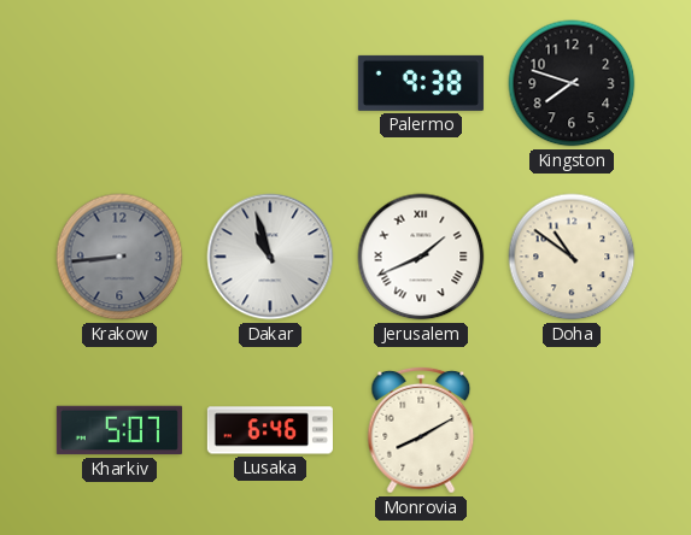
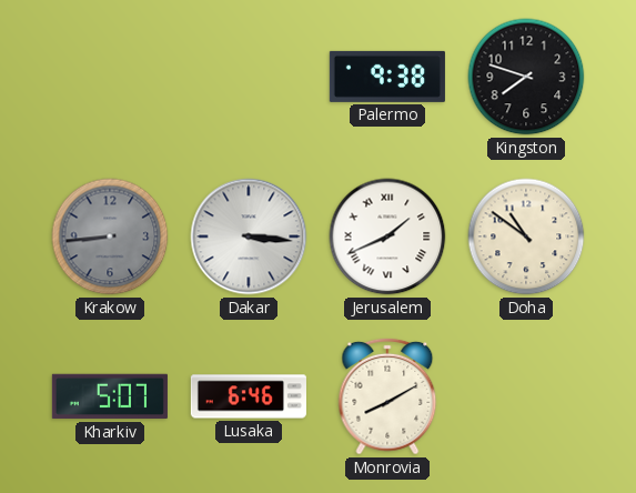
Dakar: 10:57 -> 3:16
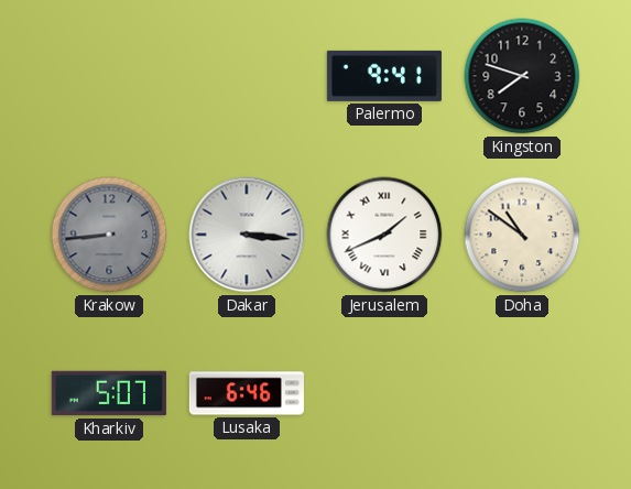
Palermo: 9:38 -> 9:41
Monrovia: 8:10 -> none
